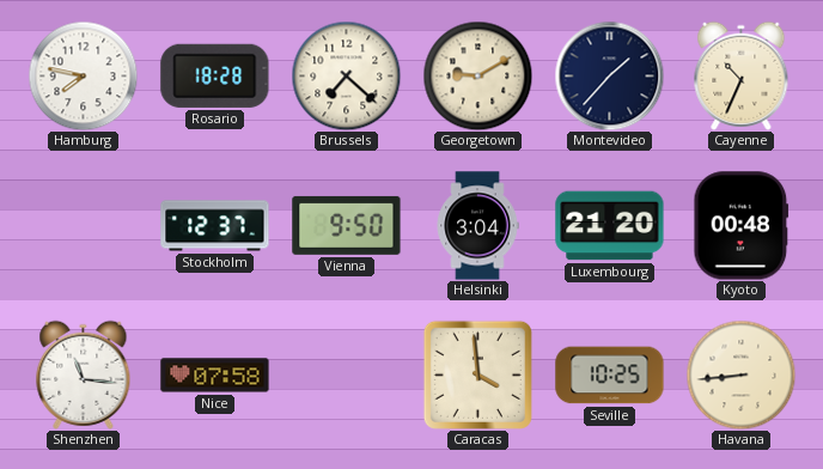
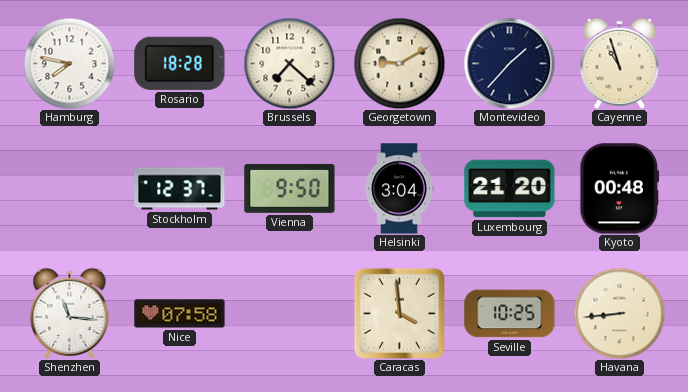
Cayenne: 10:34 -> 10:57
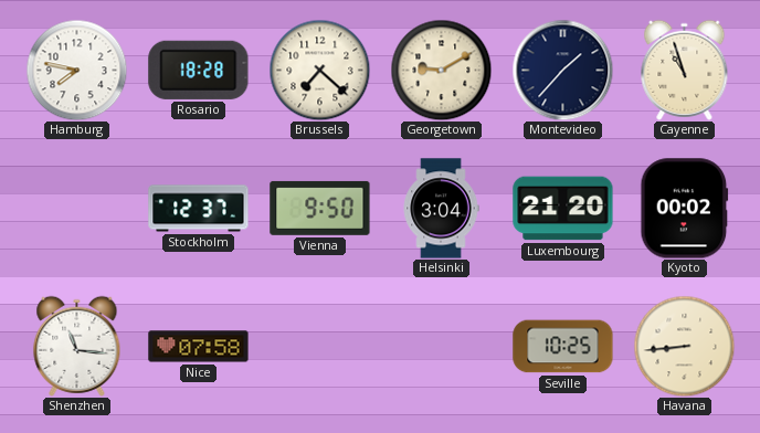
Kyoto: 00:48 -> 00:02
Caracas: 3:59 -> none
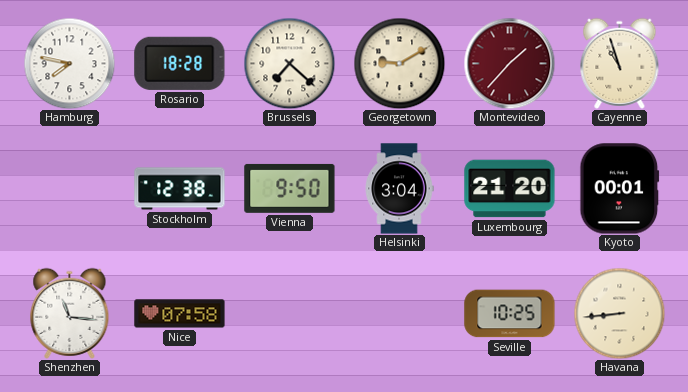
Montevideo dial: navy -> burgundy
Stockholm: 12:37 -> 12:38
Kyoto: 00:02 -> 00:01
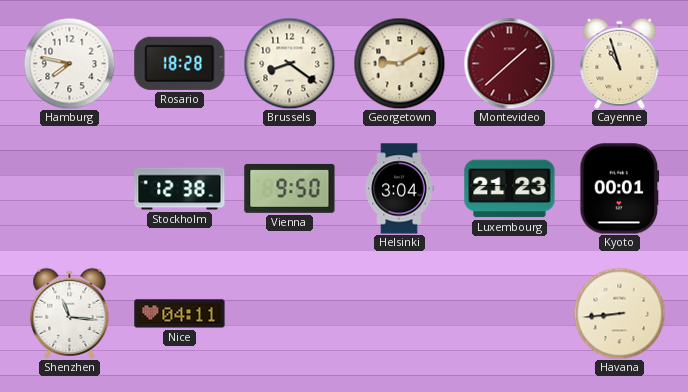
Brussels: 7:22 -> 8:21
Montevideo: 1:37 -> 1:38
Luxembourg: 21:20 -> 21:23
Nice: 07:58 -> 04:11
Seville: 10:25 -> none
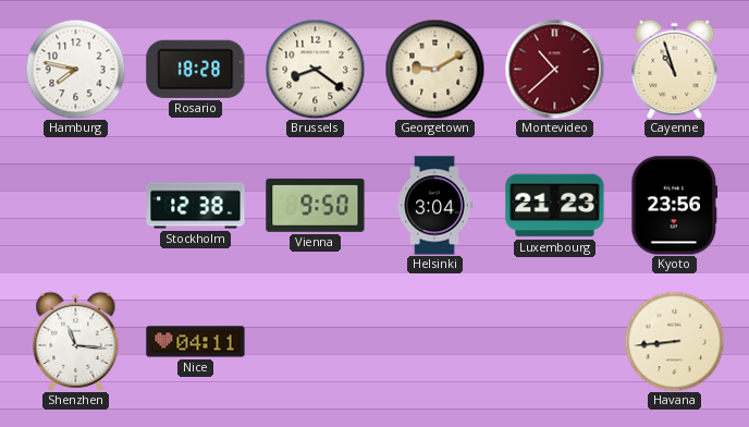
Montevideo: 1:38 -> 10:38
Kyoto: 00:01 -> 23:56
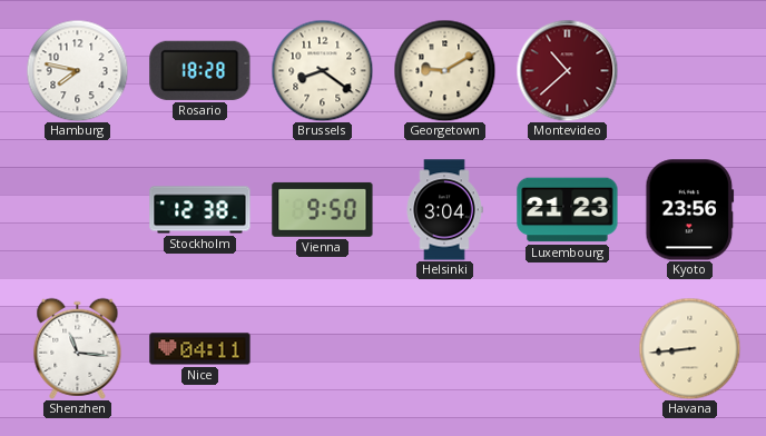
Cayenne: 10:57 -> none
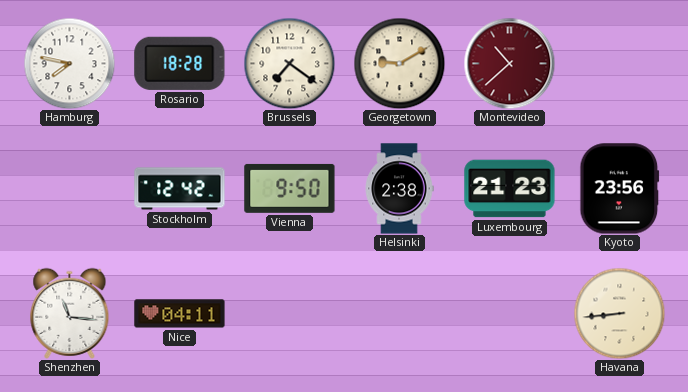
Brussels: 8:21 -> 7:21
Stockholm: 12:38 -> 12:42
Helsinki: 3:04 -> 2:38
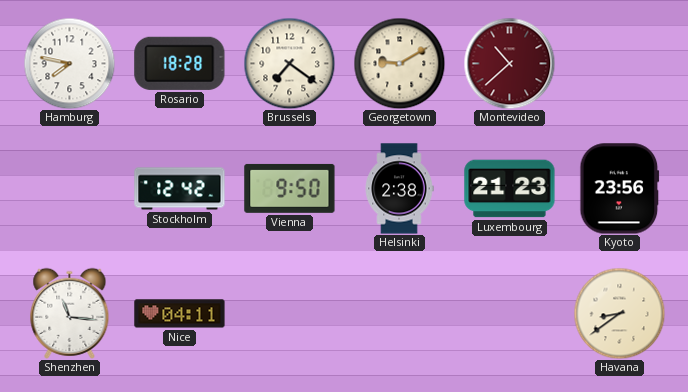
Havana: 8:44 -> 8:39
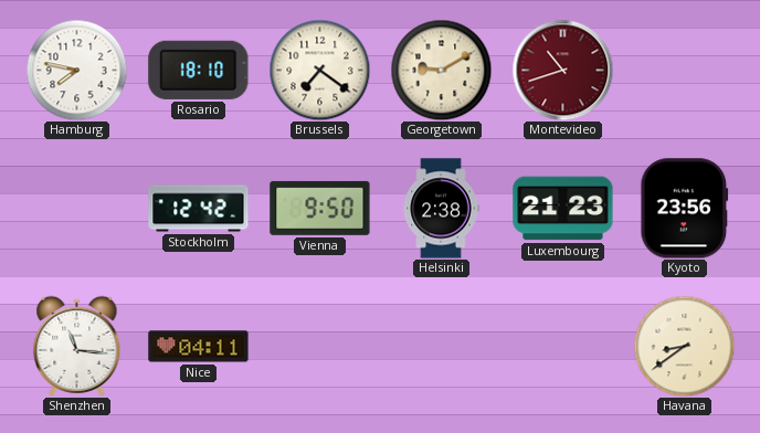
Rosario: 18:28 -> 18:10
Montevideo: 10:38 -> 10:42
